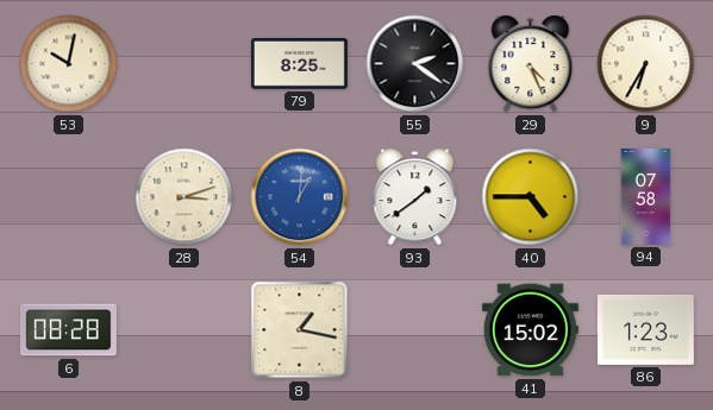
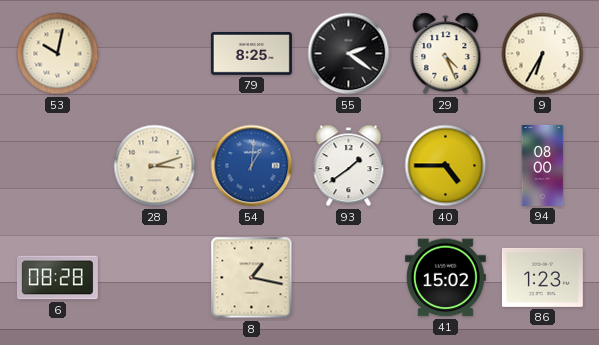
94: 07:58 -> 08:00
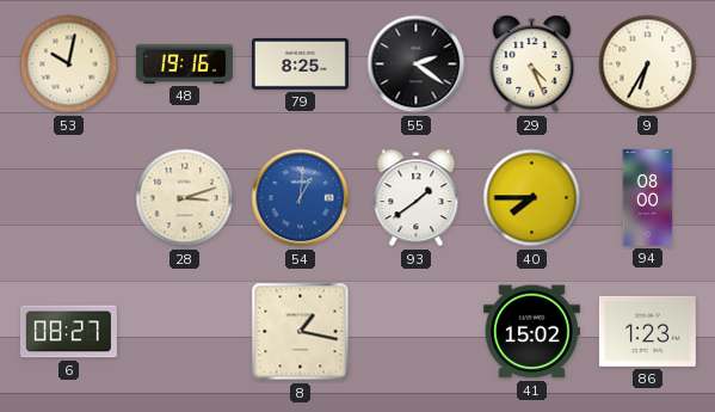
48: none -> 19:16
40: 4:45 -> 7:45
6: 08:28 -> 08:27
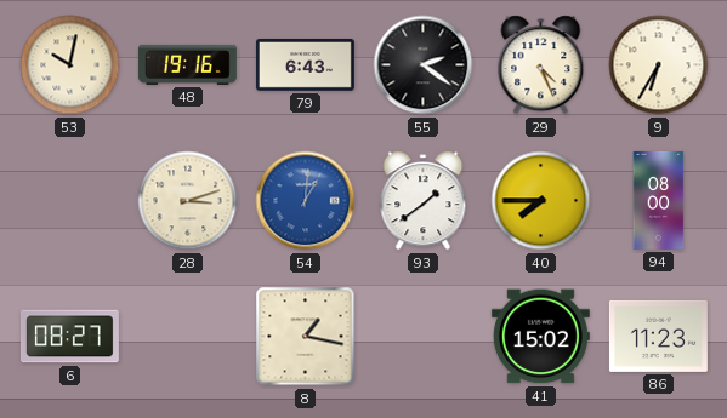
79: 8:25 -> 6:43
86: 1:23 -> 11:23
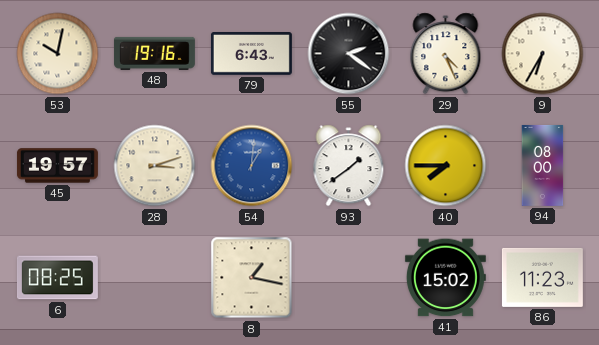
45: none -> 19:57
6: 08:27 -> 08:25
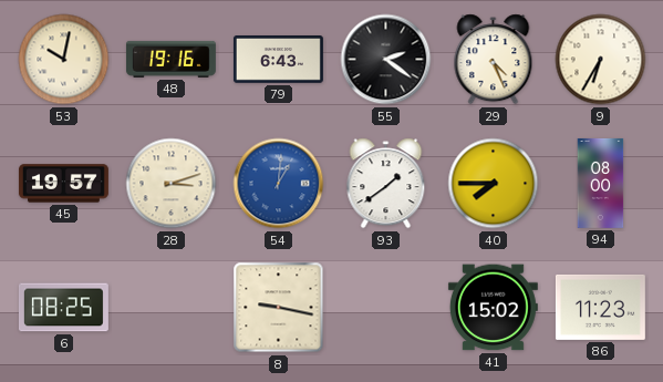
8: 1:17 -> 9:17
